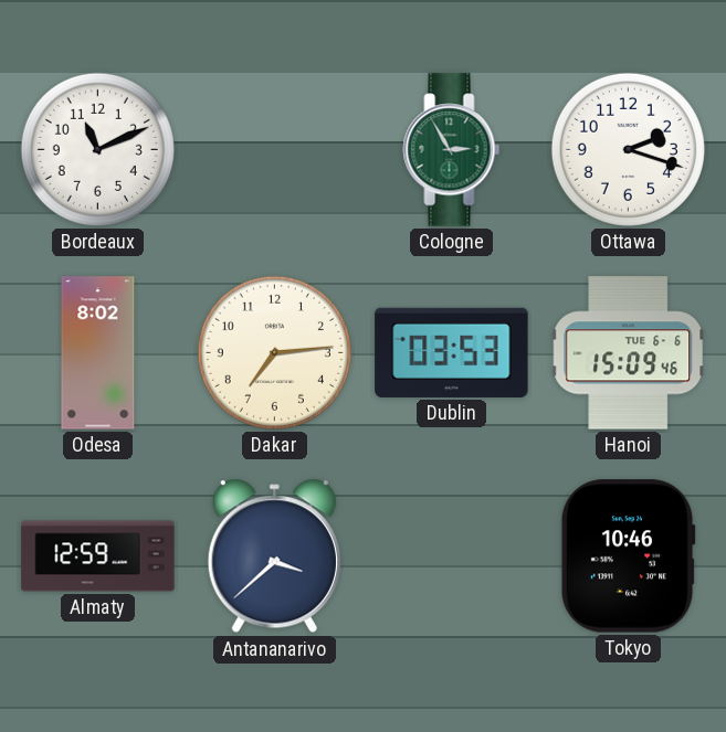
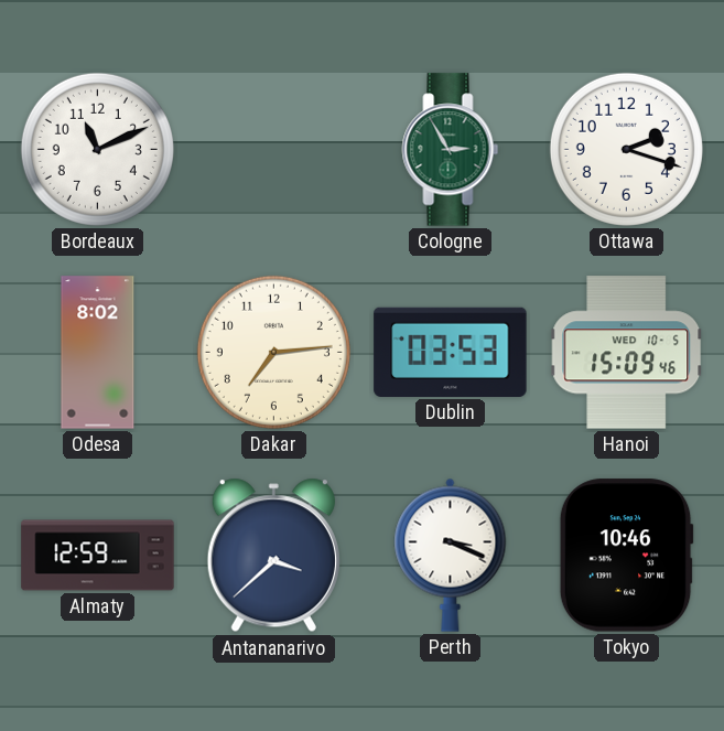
Hanoi date: TUE 6-6 -> WED 10-5
Perth: none -> 3:19
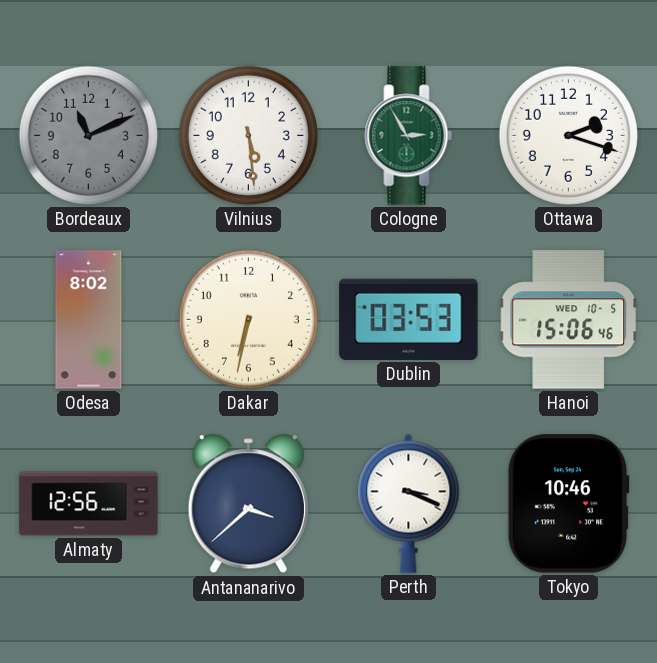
Bordeaux dial: white -> grey
Vilnius: none -> 5:29
Dakar: 7:14 -> 6:32
Hanoi: 15:09 -> 15:06
Almaty: 12:59 -> 12:56
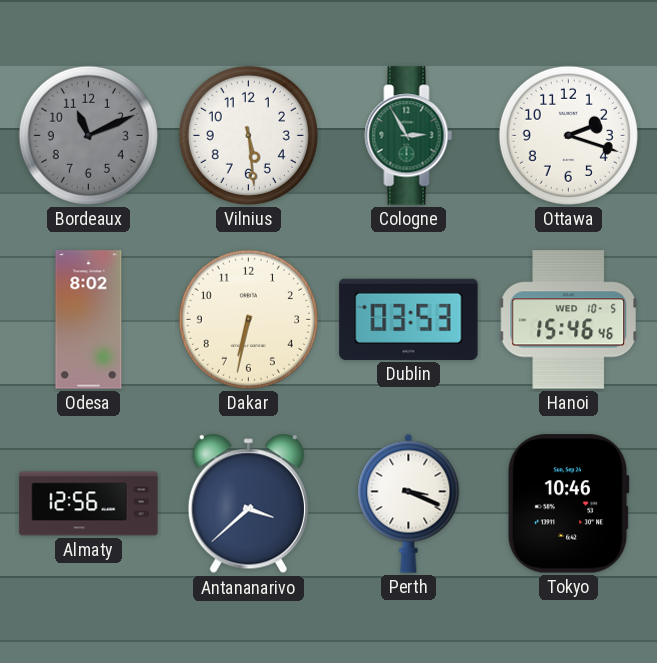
Hanoi: 15:06 -> 15:46
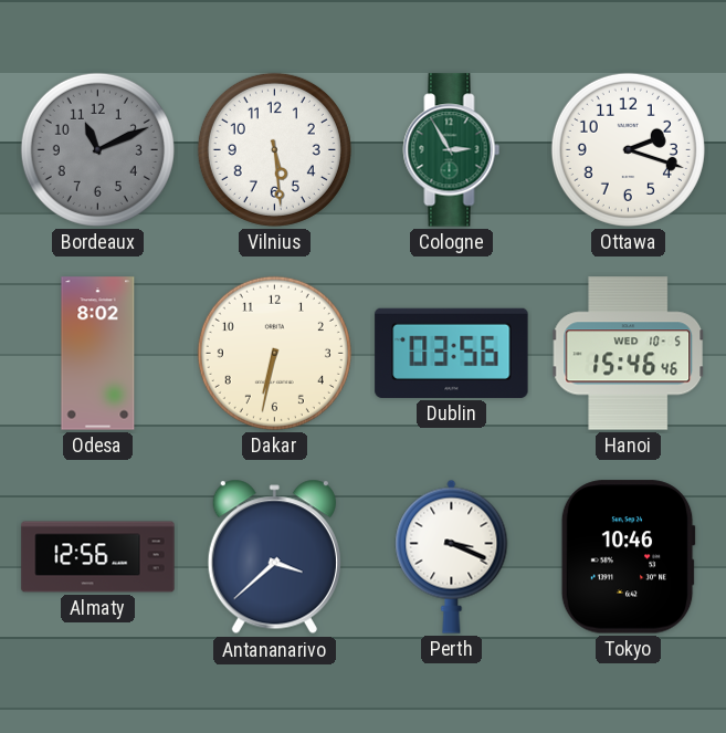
Dublin: 03:53 -> 03:56
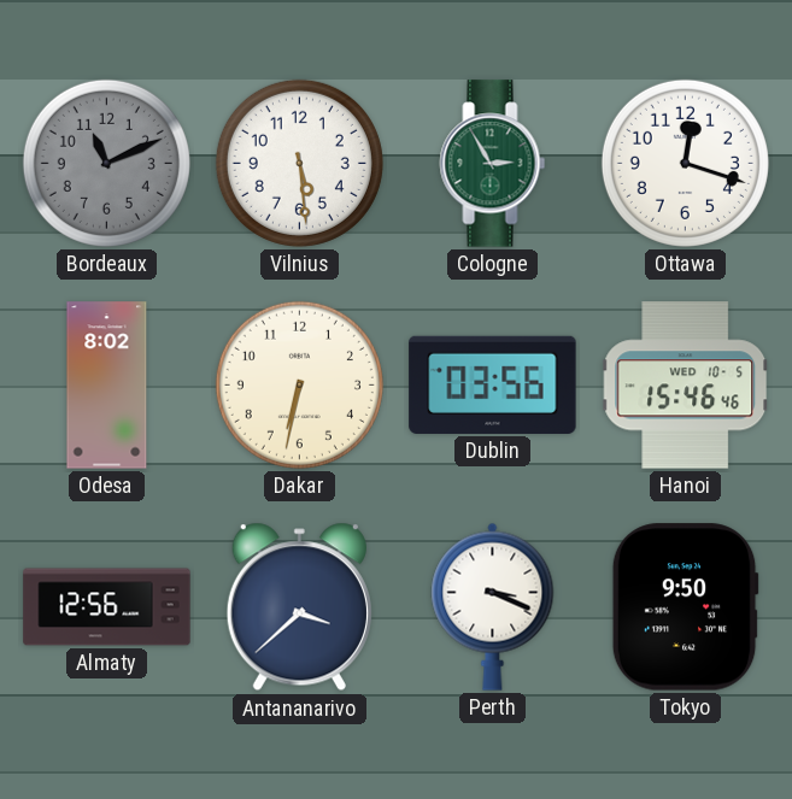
Ottawa: 2:18 -> 12:18
Tokyo: 10:46 -> 9:50
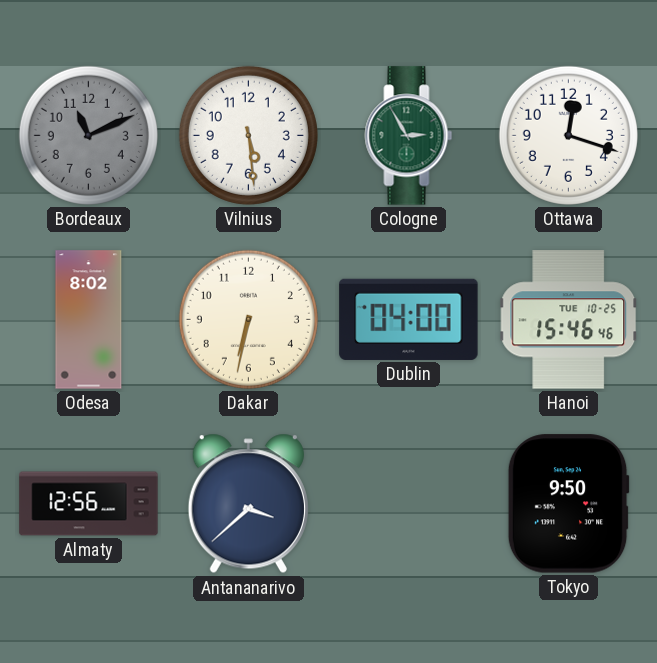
Dublin: 03:56 -> 04:00
Hanoi date: WED 10-5 -> TUE 10-25
Perth: 3:19 -> none
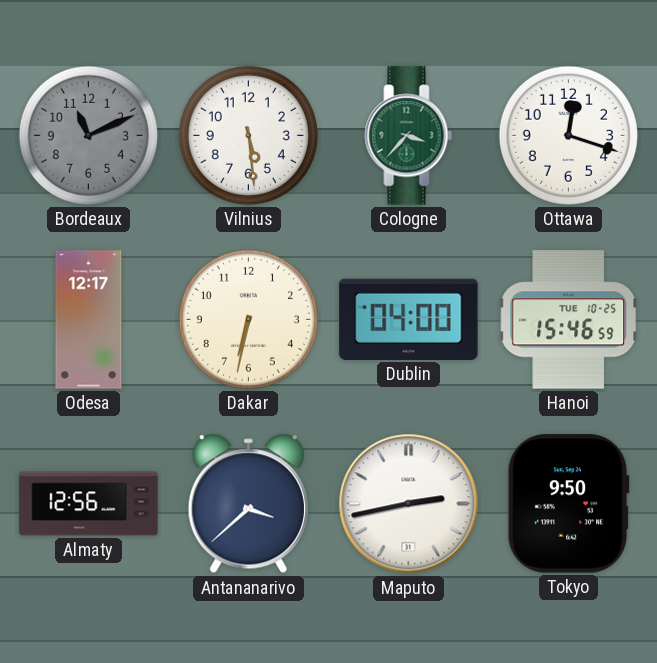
Cologne: 2:55 -> 3:37
Odesa: 8:02 -> 12:17
Hanoi: 15:46:46 -> 15:46:59
Maputo: none -> 2:43
